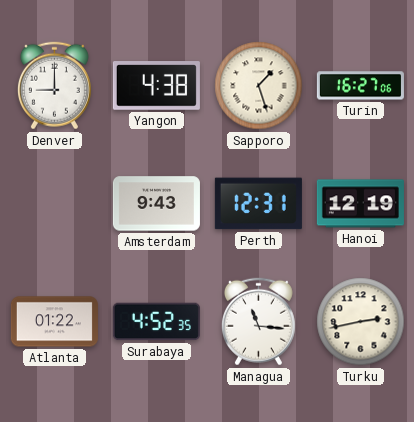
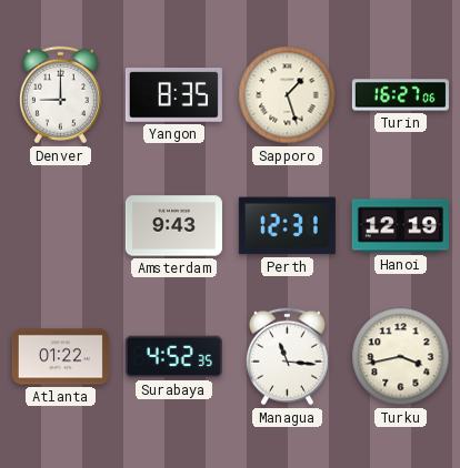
Yangon: 4:38 -> 8:35
Turku: 2:43 -> 3:43
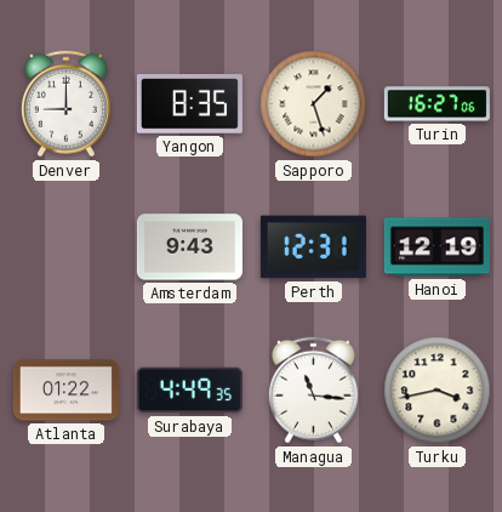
Surabaya: 4:52 -> 4:49
